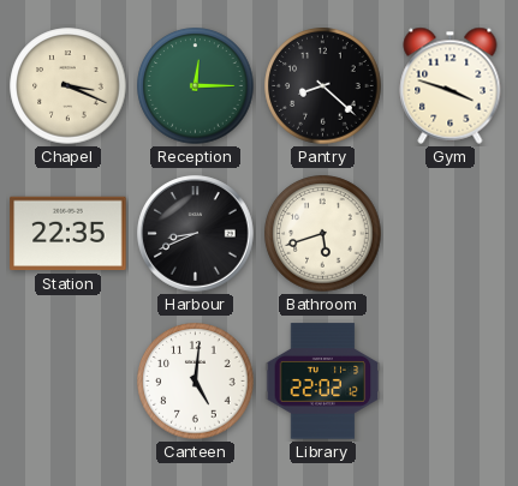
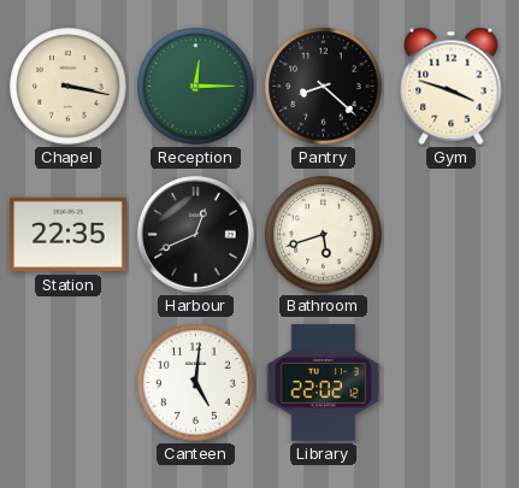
Chapel: 3:19 -> 3:17
Harbour: 8:41 -> 12:41
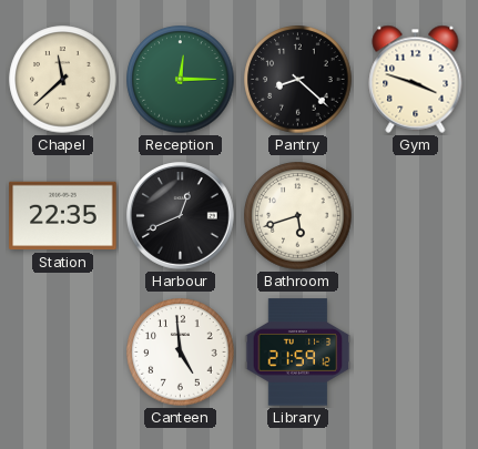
Chapel: 3:17 -> 11:38
Canteen: 5:01 -> 4:59
Library: 22:02 -> 21:59
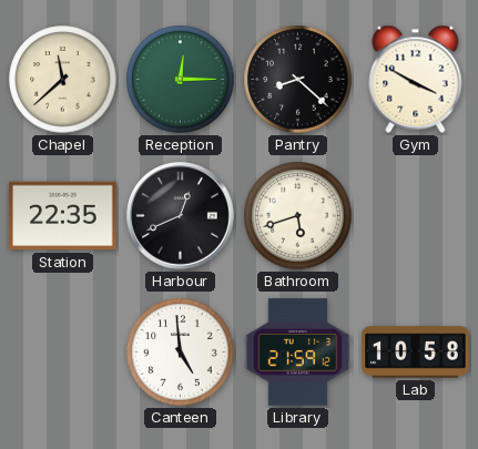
Gym: 3:48 -> 3:50
Lab: none -> 10:58
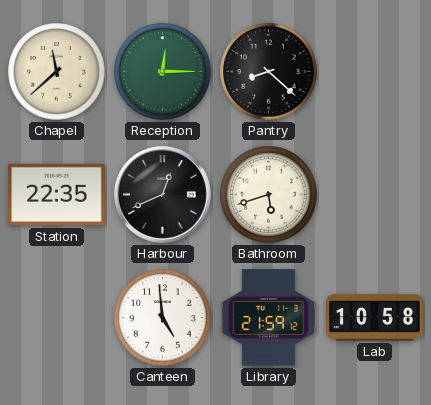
Gym: 3:50 -> none
